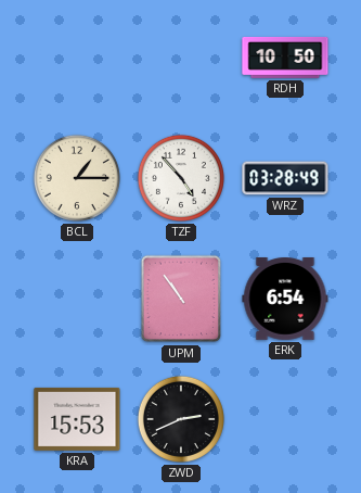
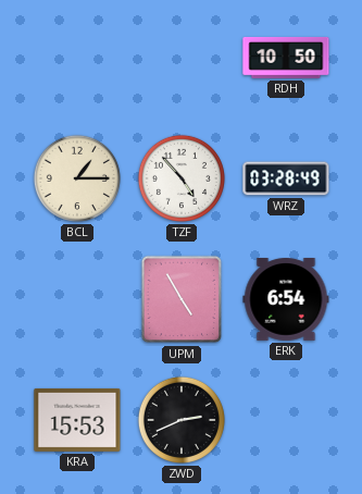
UPM: 10:54 -> 4:55
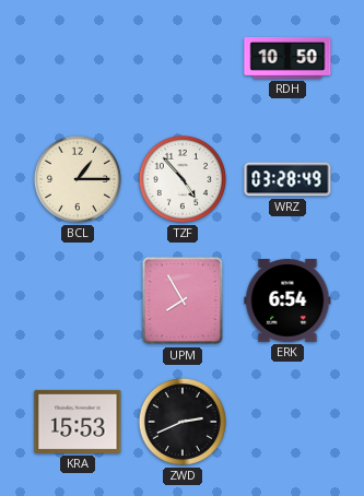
UPM: 4:55 -> 7:55
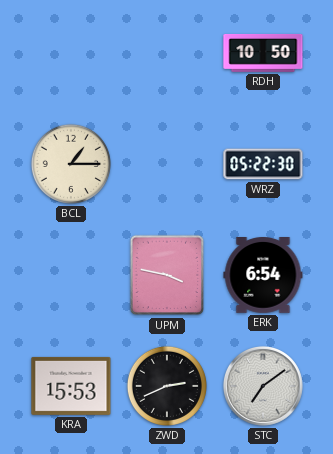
TZF: 4:53 -> none
WRZ: 03:28 -> 05:22
UPM: 7:55 -> 3:47
STC: none -> 7:09
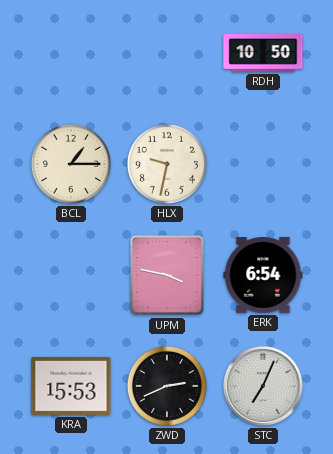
HLX: none -> 9:32
WRZ: 05:22 -> none
STC: 7:09 -> 7:04
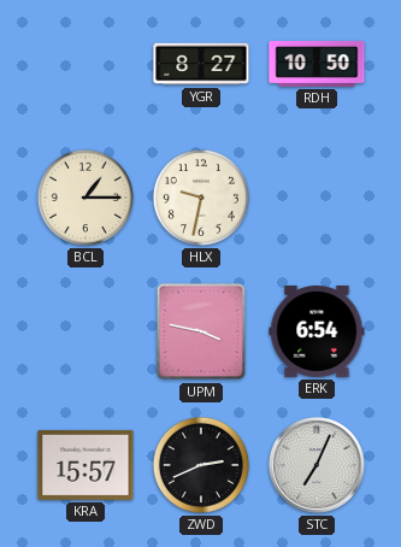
YGR: none -> 8:27
KRA: 15:53 -> 15:57
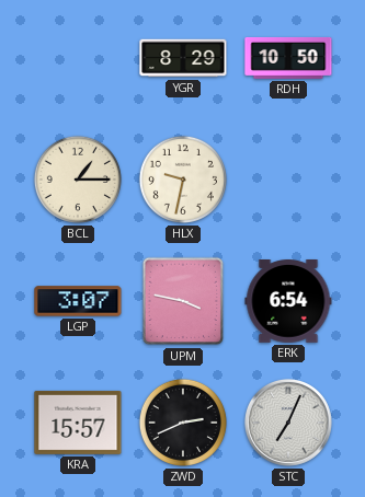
YGR: 8:27 -> 8:29
LGP: none -> 3:07
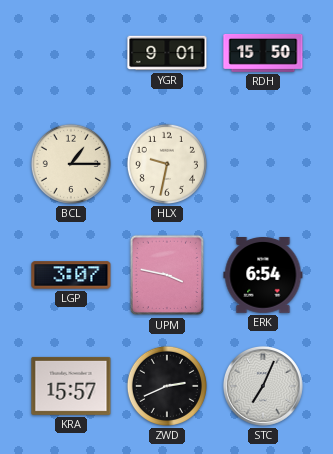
YGR: 8:29 -> 9:01
RDH: 10:50 -> 15:50
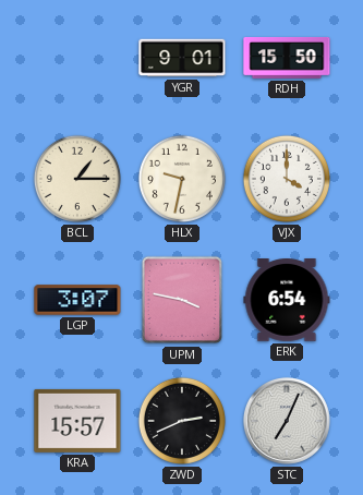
VJX: none -> 4:00
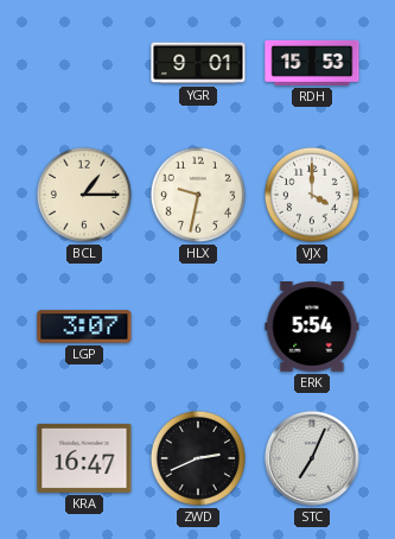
RDH: 15:50 -> 15:53
UPM: 3:47 -> none
ERK: 6:54 -> 5:54
KRA: 15:57 -> 16:47
